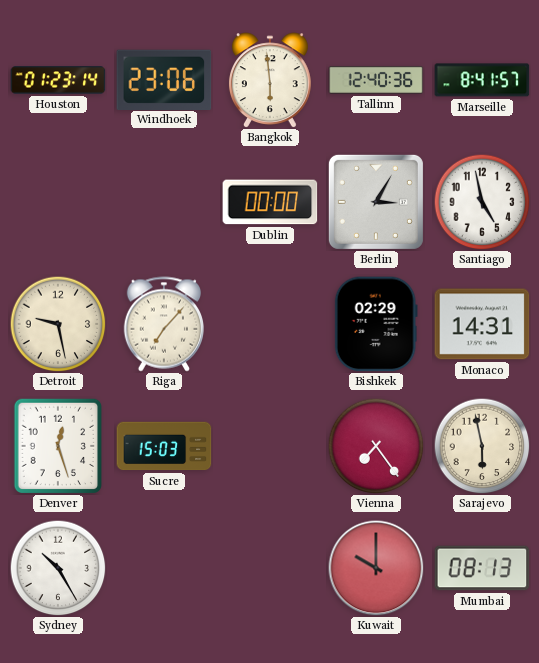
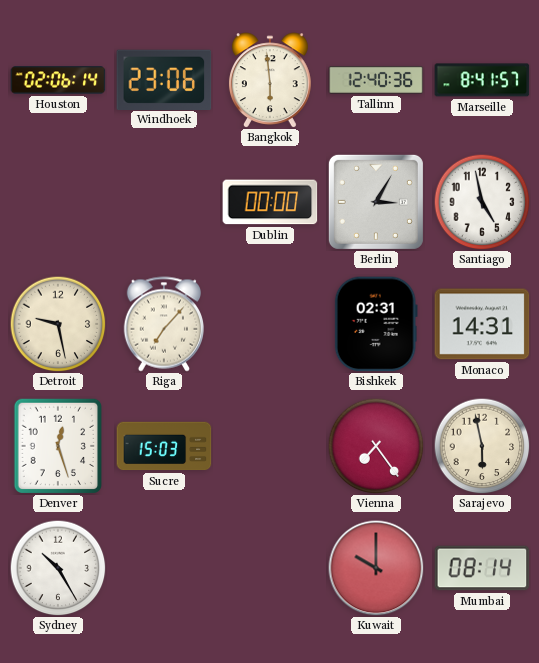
Houston: 01:23 -> 02:06
Bishkek: 02:29 -> 02:31
Mumbai: 08:13 -> 08:14
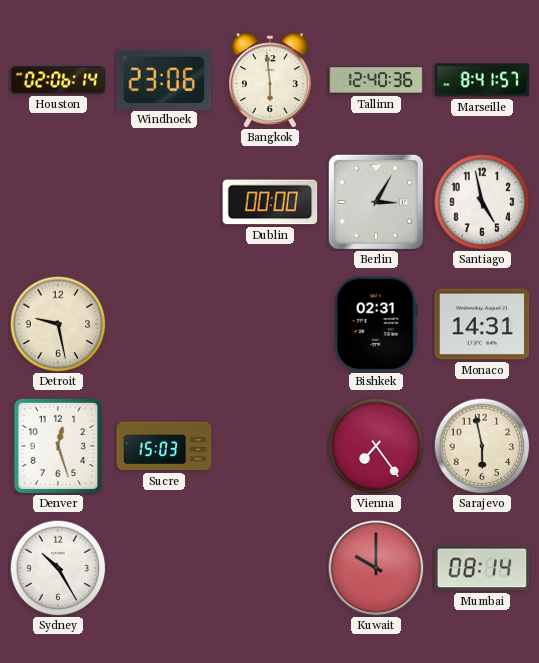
Riga: 7:07 -> none
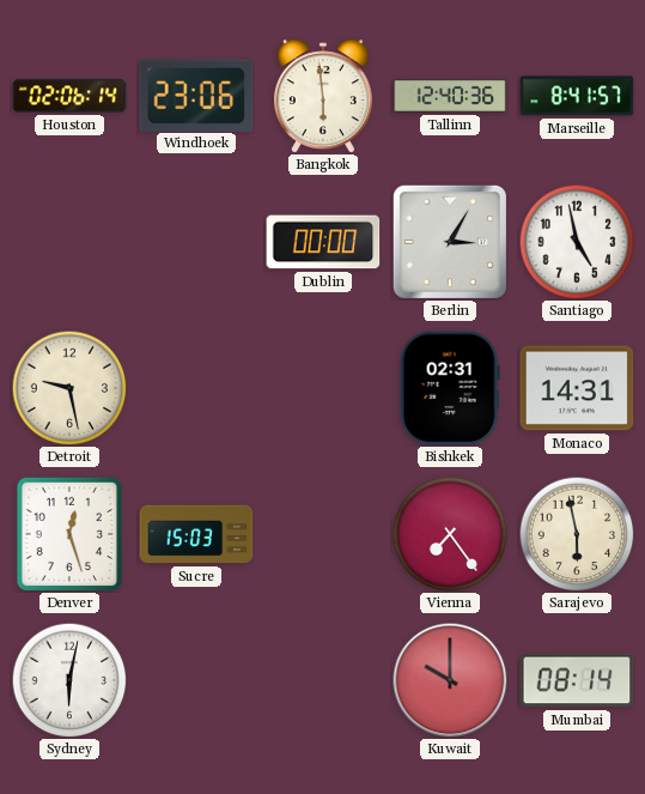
Sydney: 10:25 -> 6:02
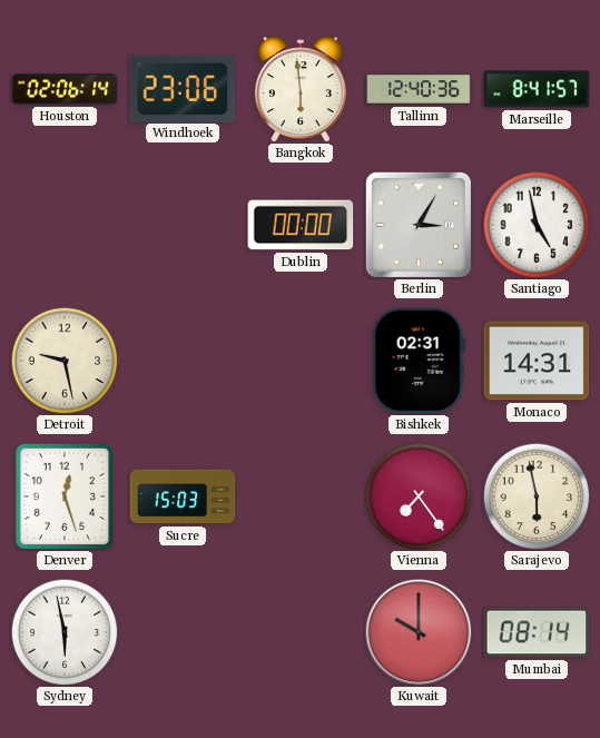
Sydney: 6:02 -> 5:58
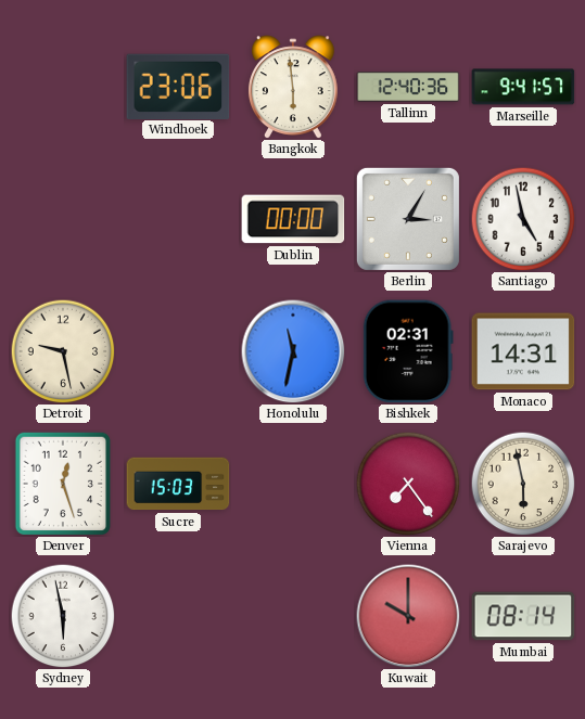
Houston: 02:06 -> none
Marseille: 8:41 -> 9:41
Honolulu: none -> 11:32
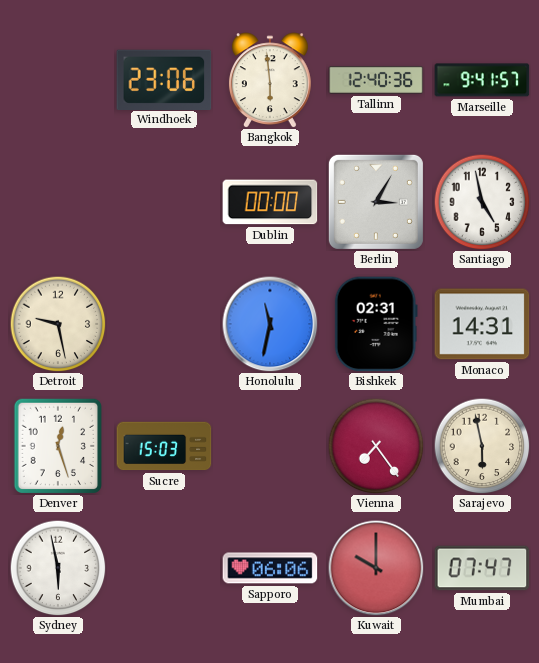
Sapporo: none -> 06:06
Mumbai: 08:14 -> 07:47
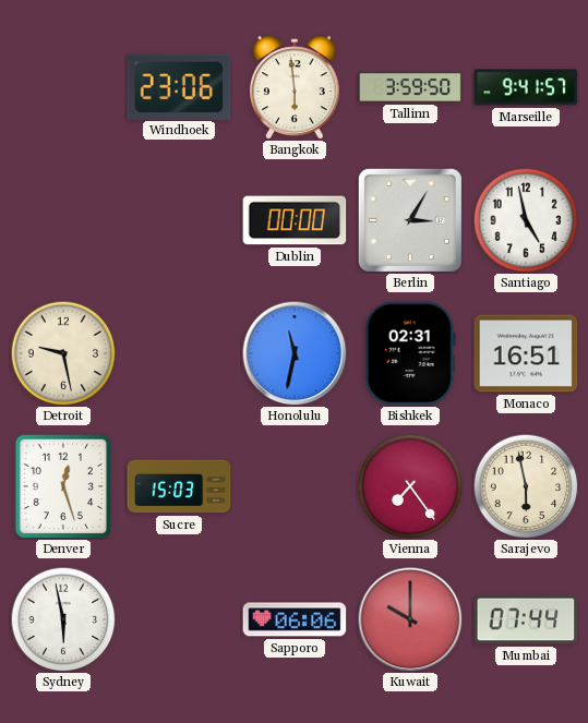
Tallinn: 12:40 -> 3:59
Monaco: 14:31 -> 16:51
Mumbai: 07:47 -> 07:44
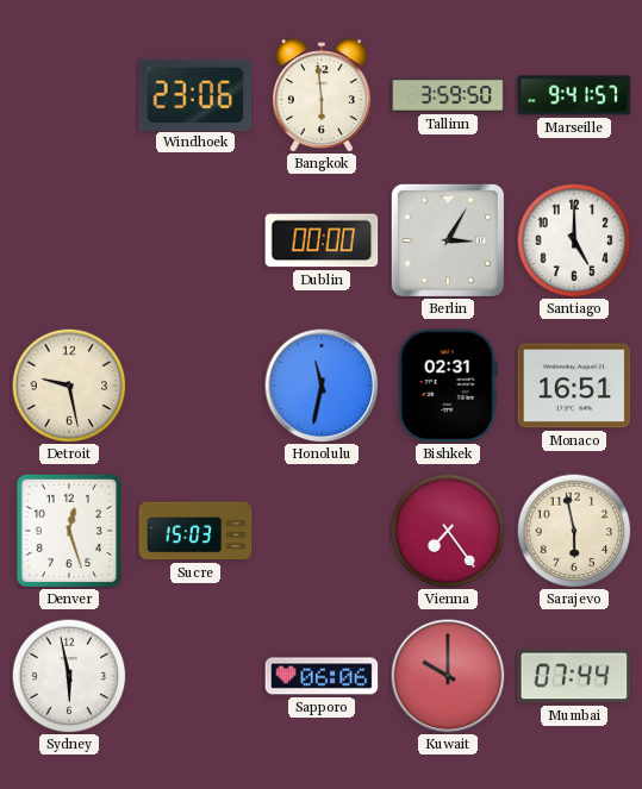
Santiago: 4:58 -> 5:00
